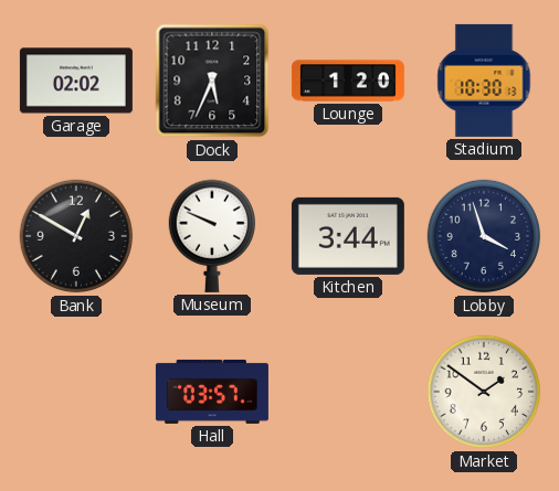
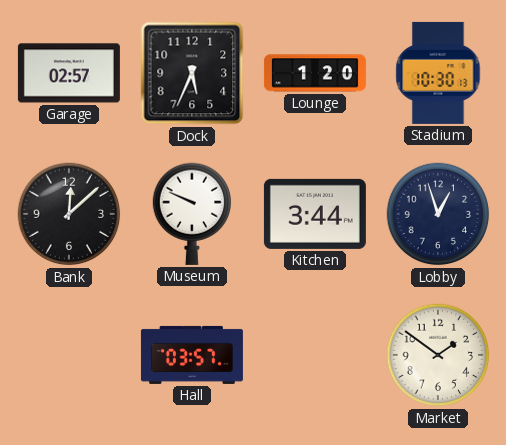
Garage: 02:02 -> 02:57
Bank: 12:50 -> 12:08
Lobby: 3:57 -> 12:57
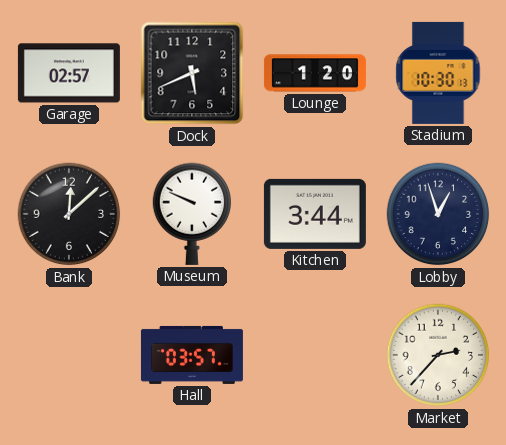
Dock: 5:34 -> 5:41
Market: 1:51 -> 2:37
